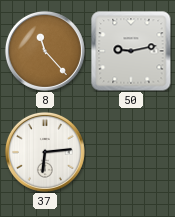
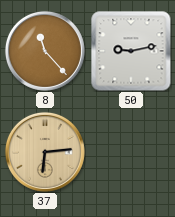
37 dial: white -> champagne
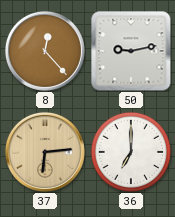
8: 11:23 -> 12:23
36: none -> 7:00
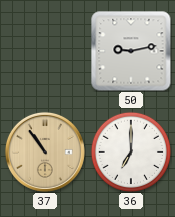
8: 12:23 -> none
37: 6:14 -> 10:54
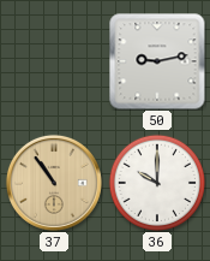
36: 7:00 -> 10:00
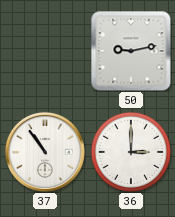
37 dial: champagne -> white
36: 10:00 -> 3:00
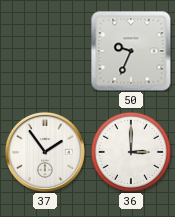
50: 9:13 -> 9:34
37: 10:54 -> 1:54
